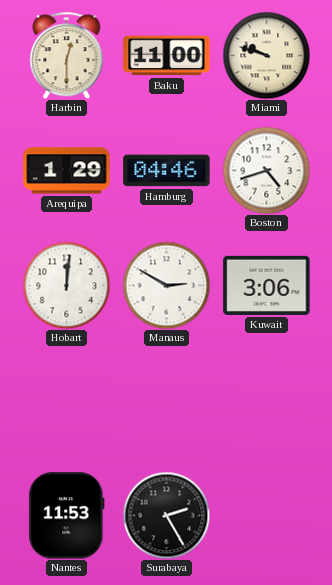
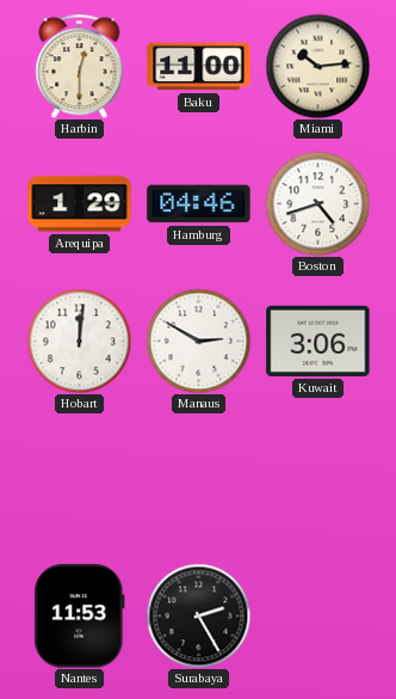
Miami: 9:48 -> 10:14
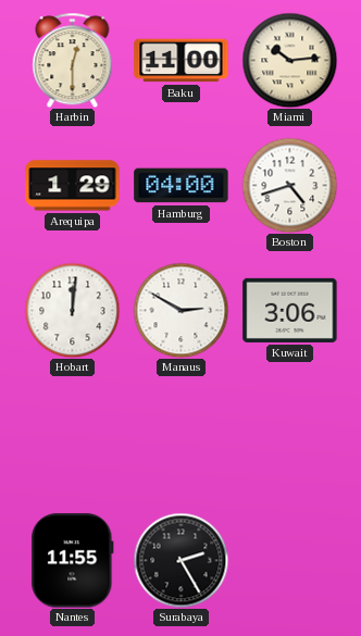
Hamburg: 04:46 -> 04:00
Nantes: 11:53 -> 11:55
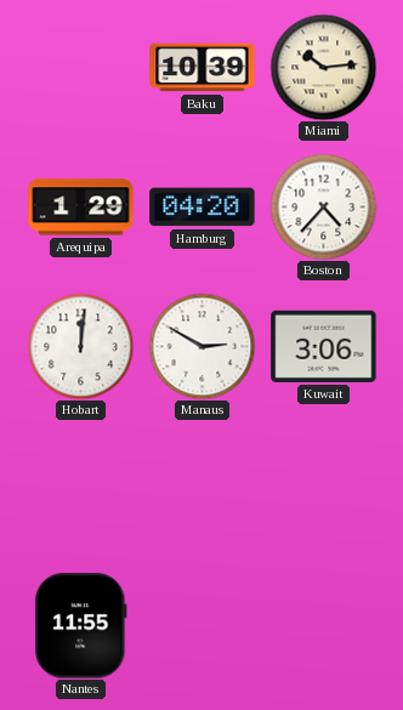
Harbin: 12:30 -> none
Baku: 11:00 -> 10:39
Hamburg: 04:00 -> 04:20
Boston: 4:42 -> 4:37
Surabaya: 2:25 -> none
